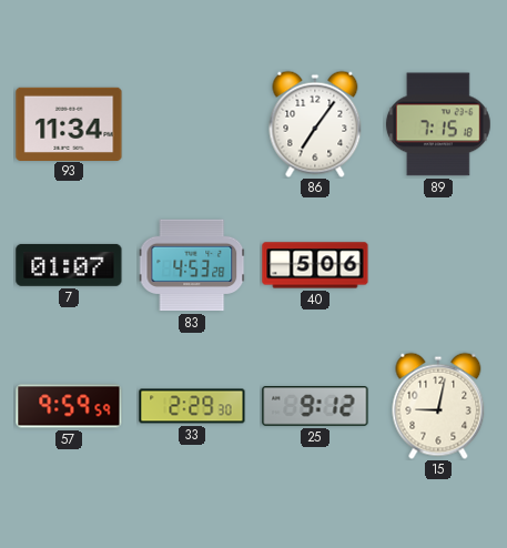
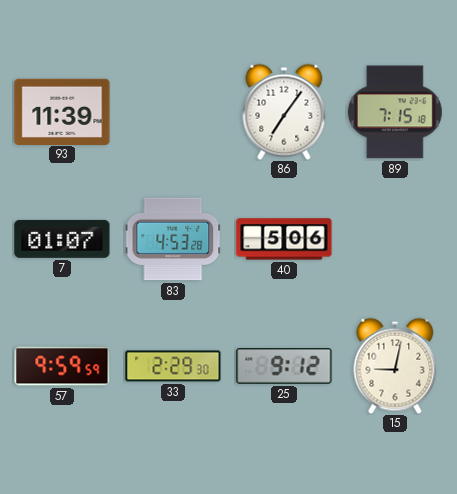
93: 11:34 -> 11:39
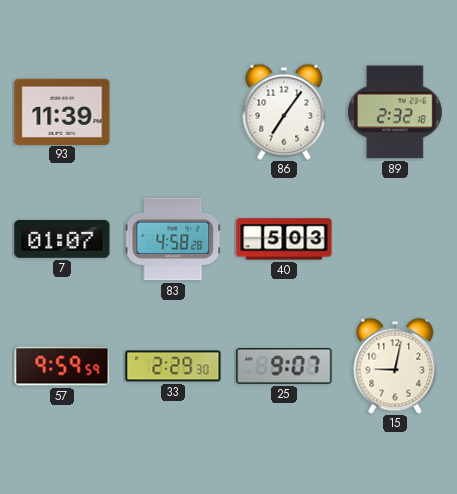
89: 7:15 -> 2:32
83: 4:53 -> 4:58
40: 5:06 -> 5:03
25: 9:12 -> 9:07
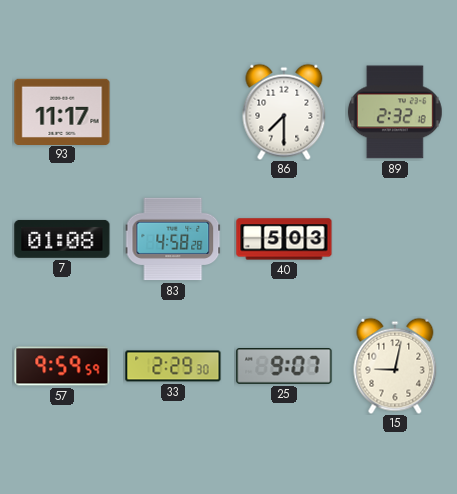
93: 11:39 -> 11:17
86: 7:06 -> 7:30
7: 01:07 -> 01:08
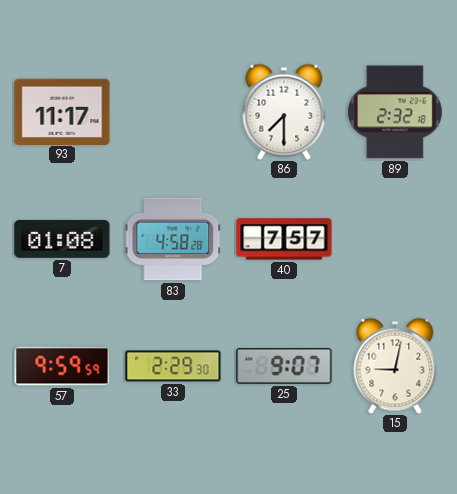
40: 5:03 -> 7:57
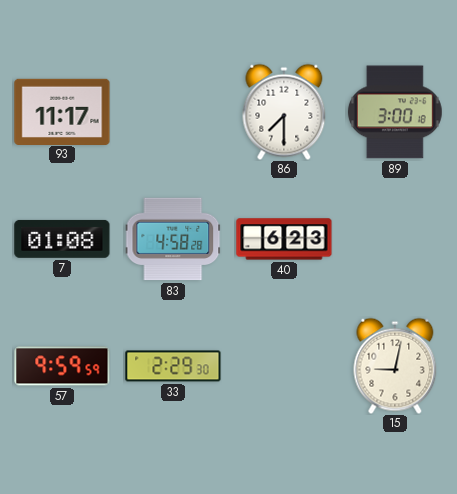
89: 2:32 -> 3:00
40: 7:57 -> 6:23
25: 9:07 -> none
